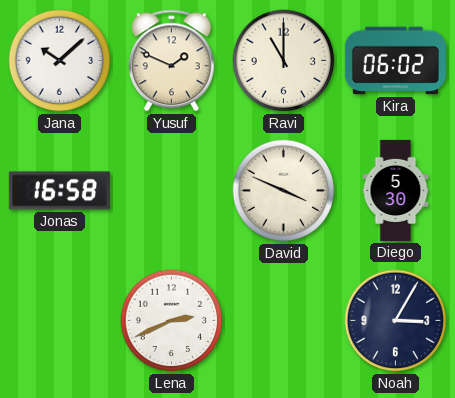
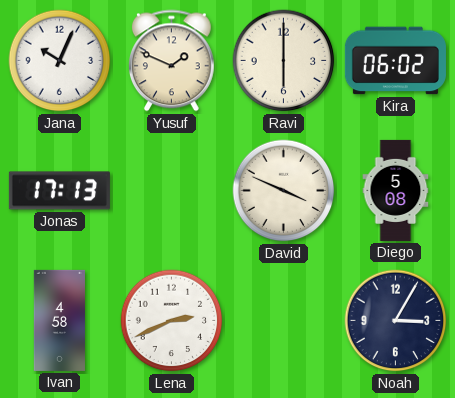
Jana: 10:08 -> 10:04
Ravi: 11:00 -> 6:00
Jonas: 16:58 -> 17:13
Diego: 5:30 -> 5:08
Ivan: none -> 4:58
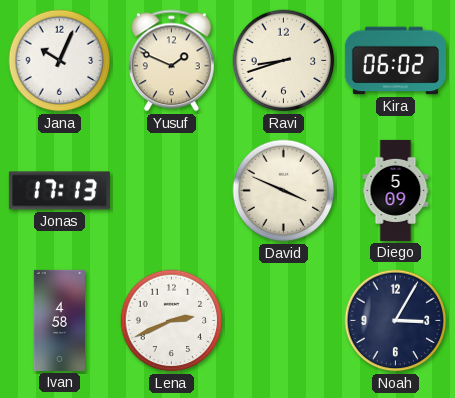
Ravi: 6:00 -> 8:42
Diego: 5:08 -> 5:09
